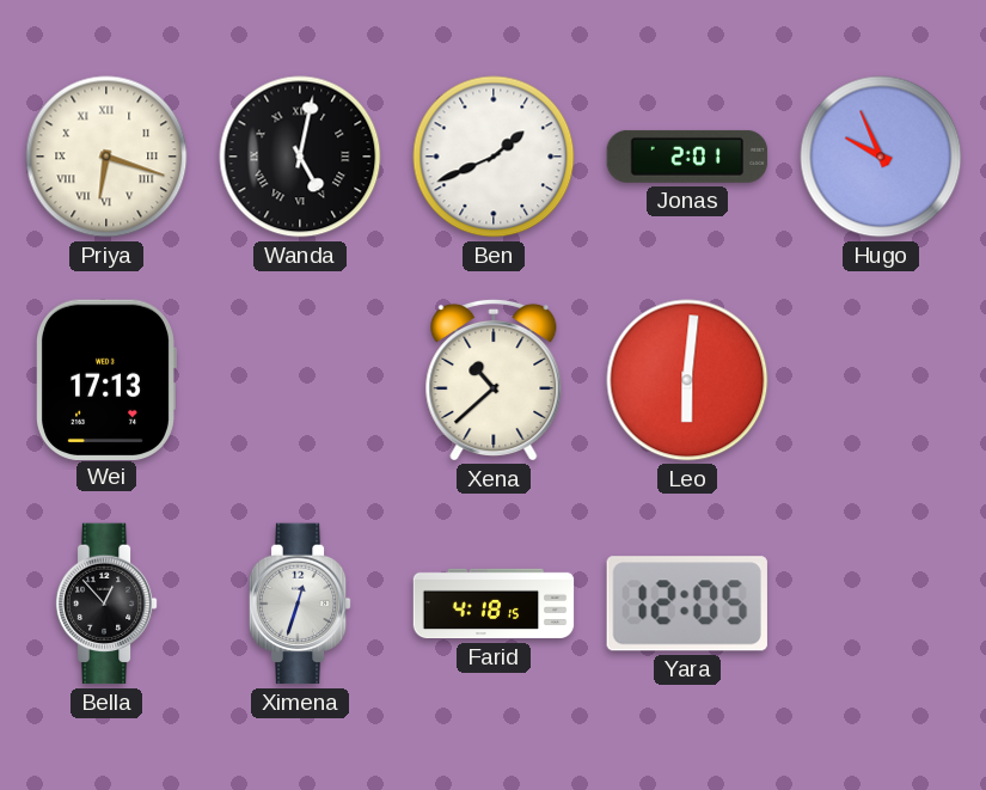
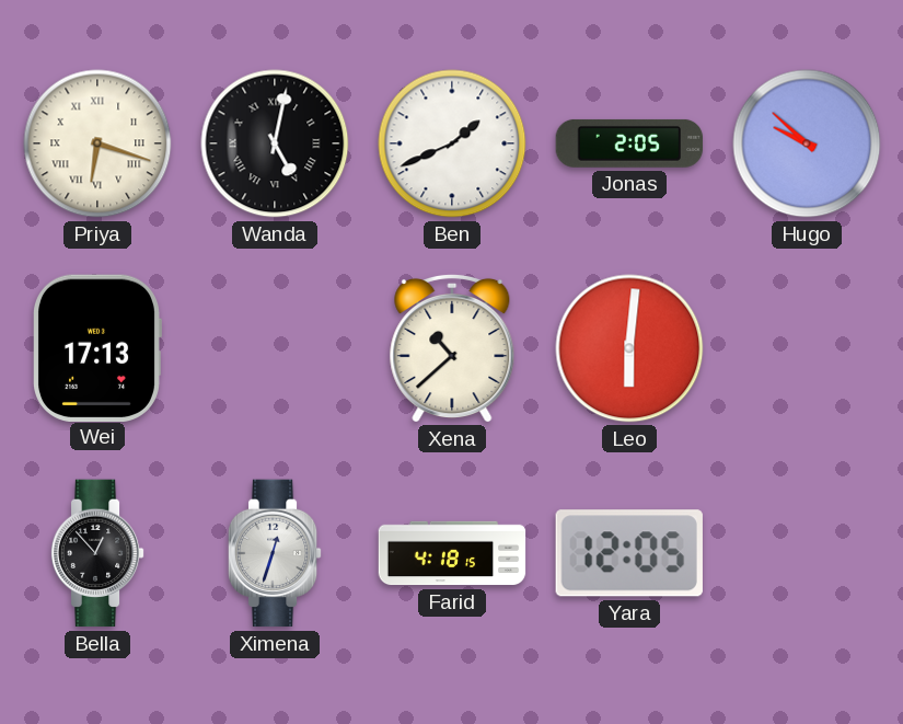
Jonas: 2:01 -> 2:05
Hugo: 9:56 -> 9:52
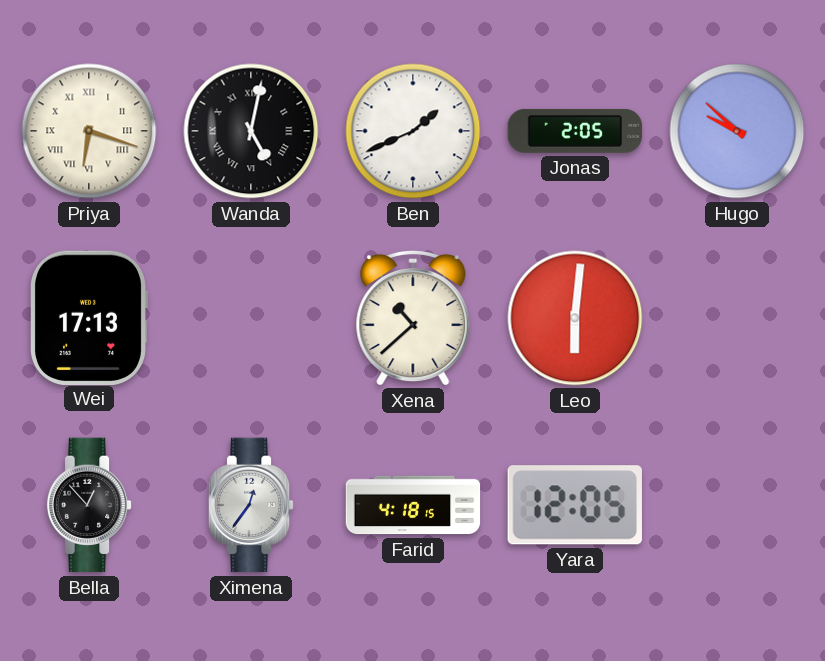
Ximena: 12:33 -> 12:36
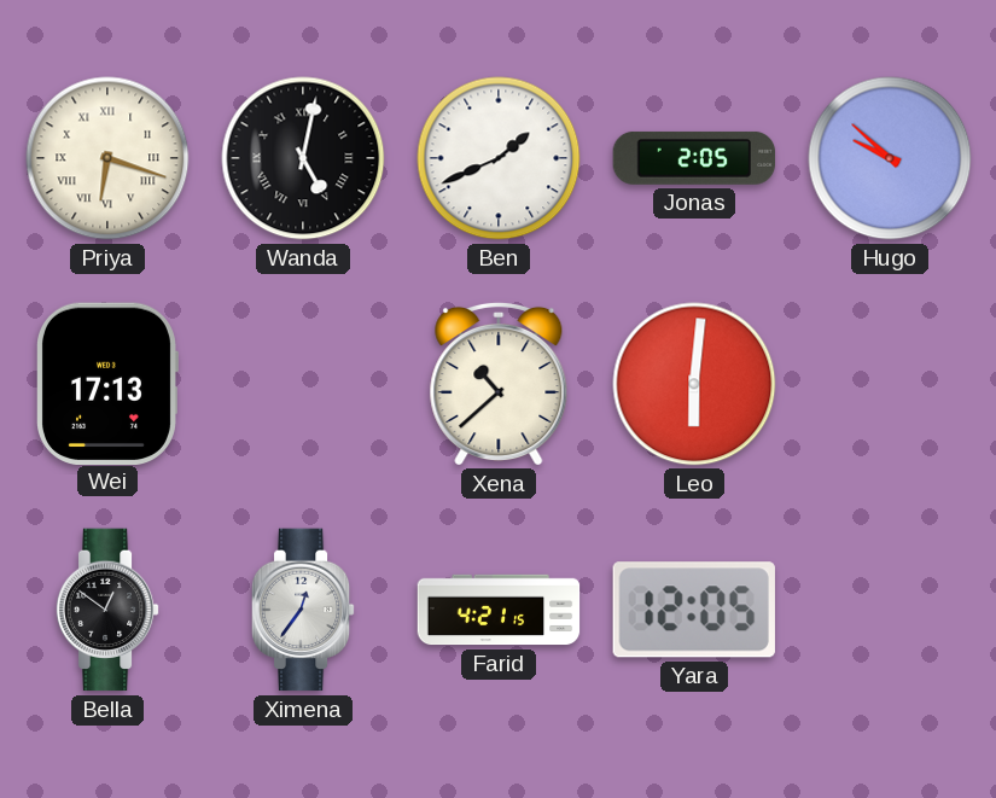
Bella: 12:53 -> 12:51
Farid: 4:18 -> 4:21
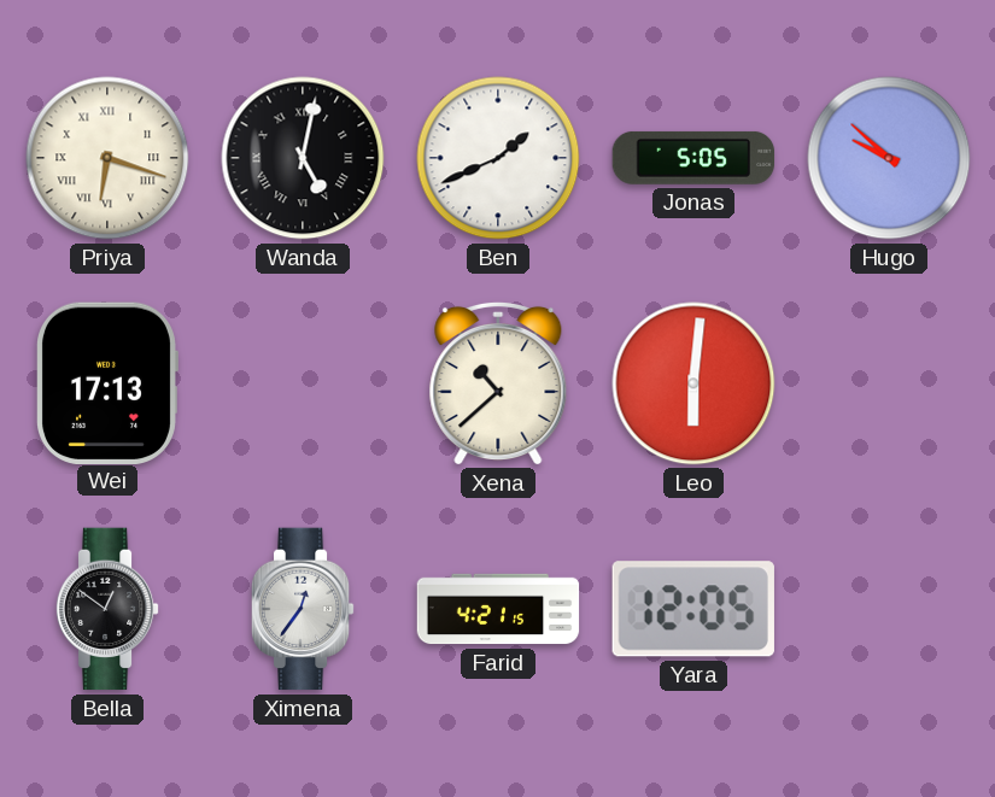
Jonas: 2:05 -> 5:05
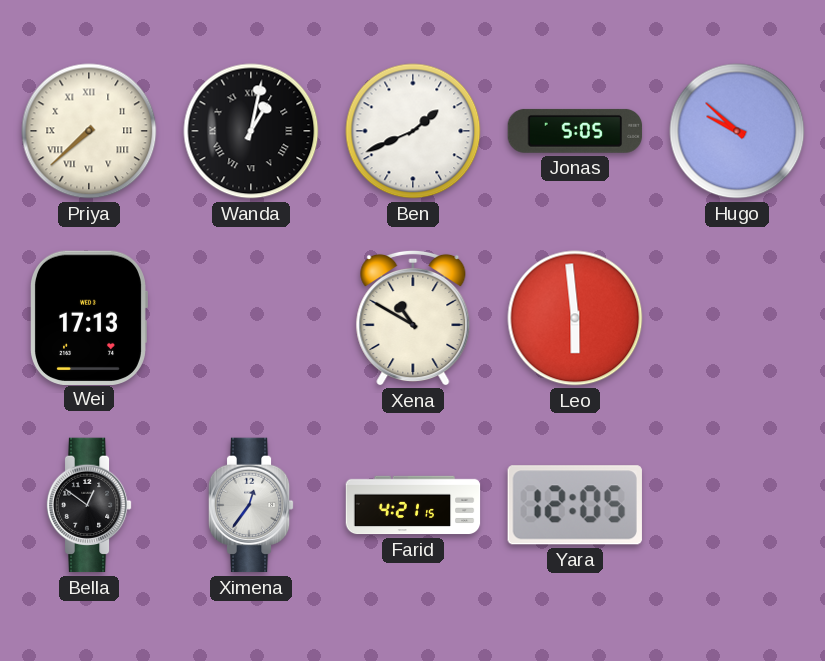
Priya: 6:18 -> 7:38
Wanda: 5:02 -> 1:02
Xena: 10:38 -> 10:50
Leo: 6:01 -> 5:59
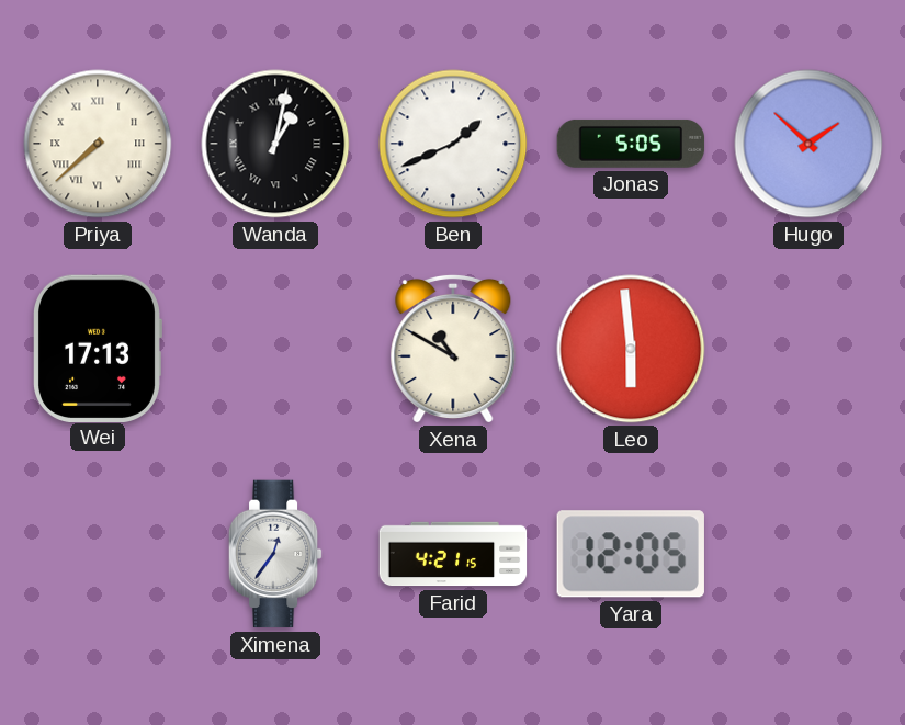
Hugo: 9:52 -> 1:52
Bella: 12:51 -> none
